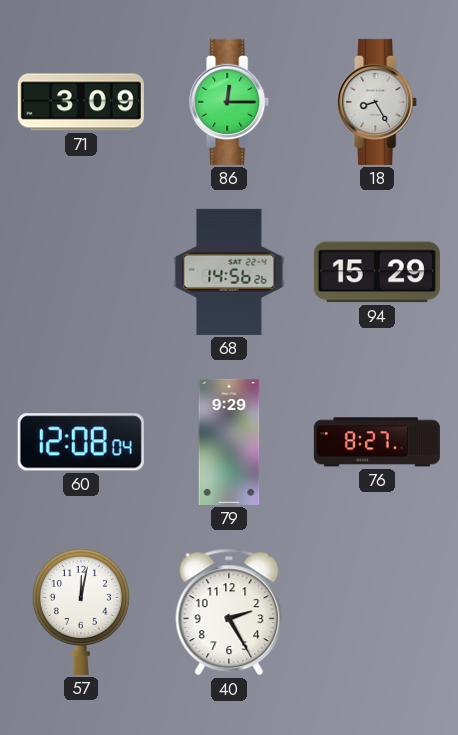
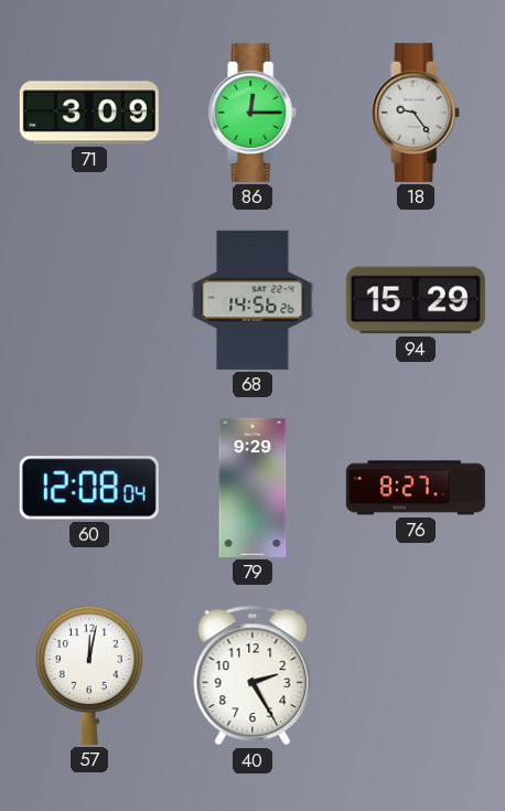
18: 8:25 -> 9:24
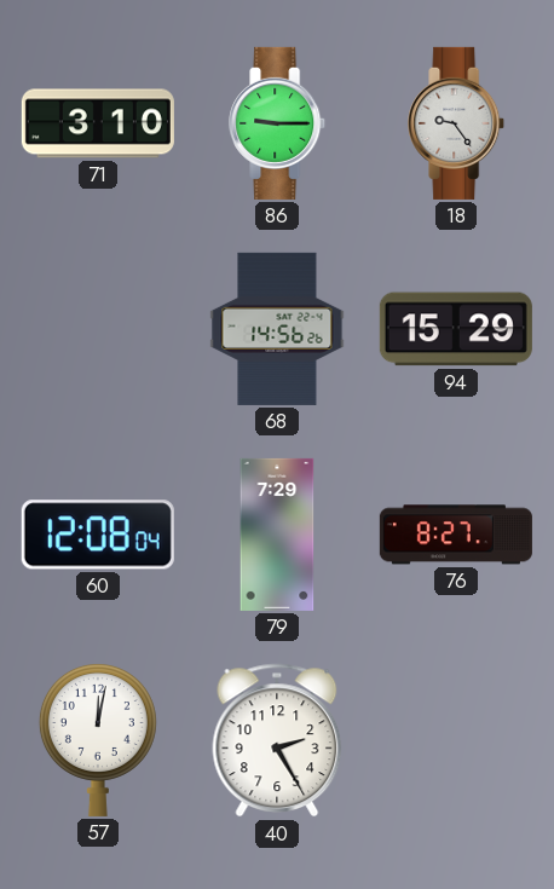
71: 3:09 -> 3:10
86: 12:15 -> 9:15
79: 9:29 -> 7:29
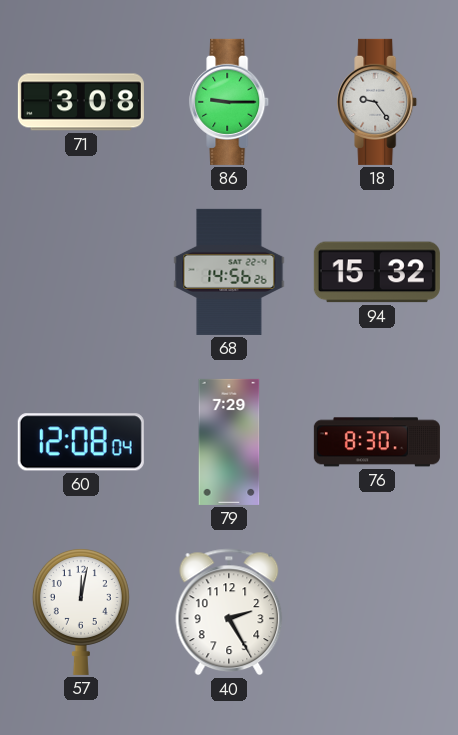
71: 3:10 -> 3:08
94: 15:29 -> 15:32
76: 8:27 -> 8:30
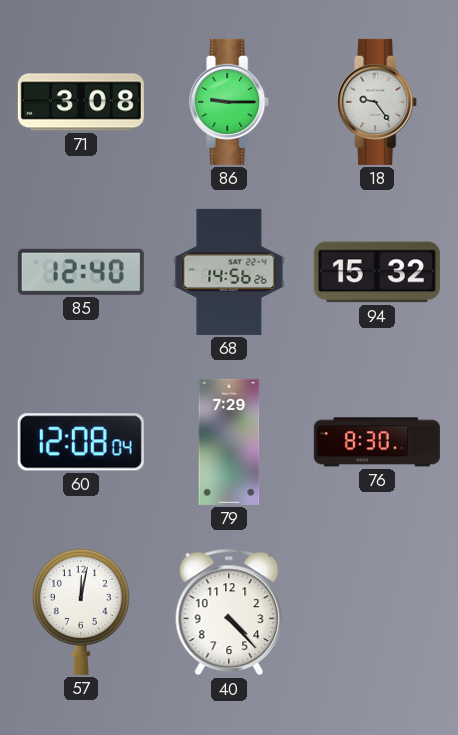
85: none -> 12:40
40: 2:25 -> 4:23
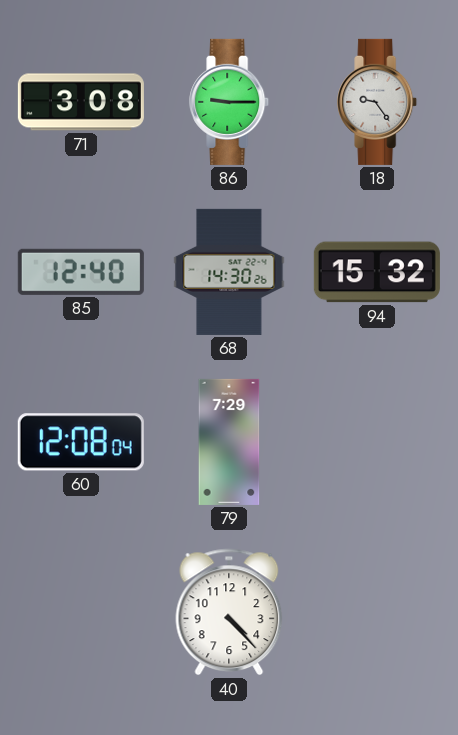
68: 14:56 -> 14:30
76: 8:30 -> none
57: 12:02 -> none
